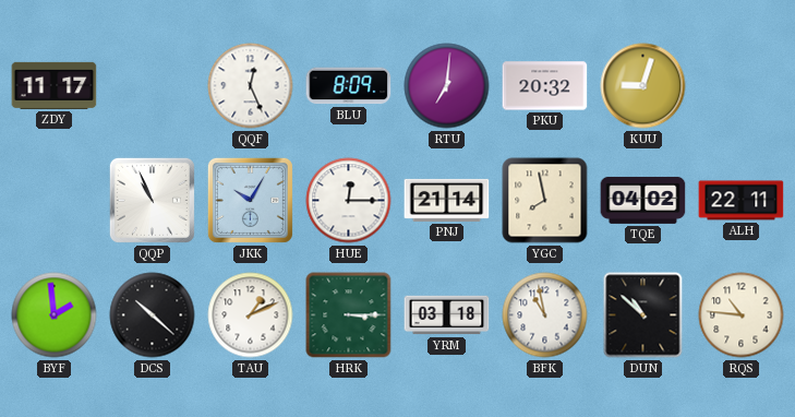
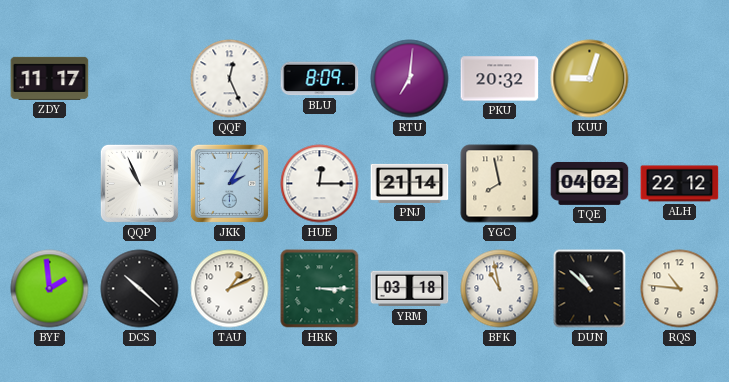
JKK: 10:05 -> 2:05
ALH: 22:11 -> 22:12
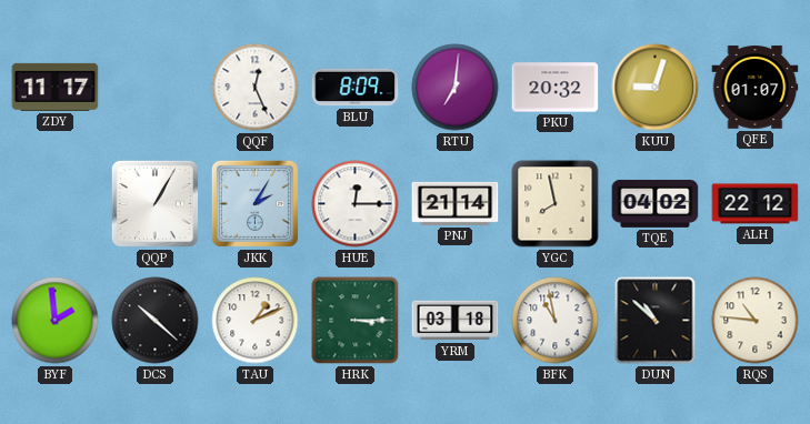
QFE: none -> 01:07
QQP: 10:56 -> 1:05
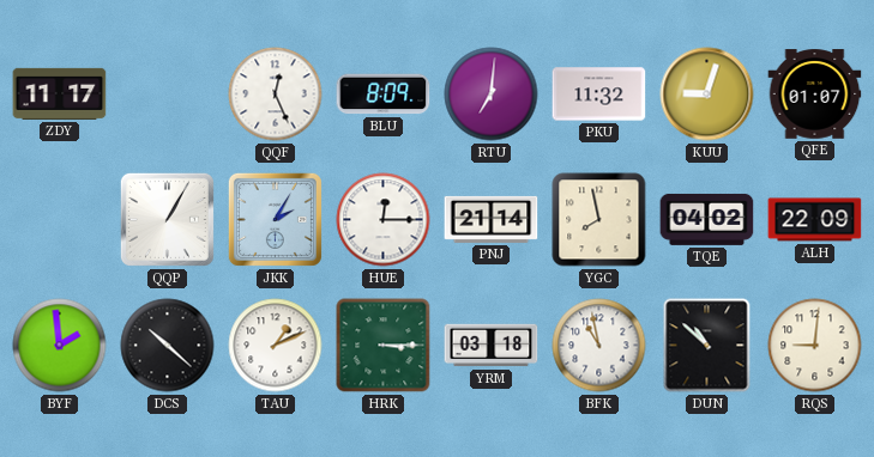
PKU: 20:32 -> 11:32
ALH: 22:12 -> 22:09
RQS: 10:46 -> 9:01
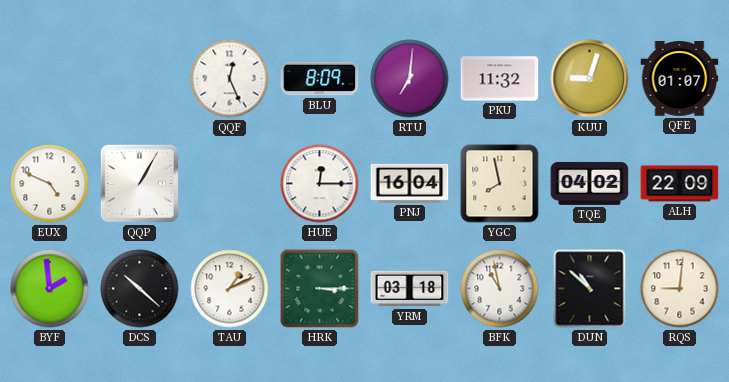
ZDY: 11:17 -> none
EUX: none -> 4:49
JKK: 2:05 -> none
PNJ: 21:14 -> 16:04
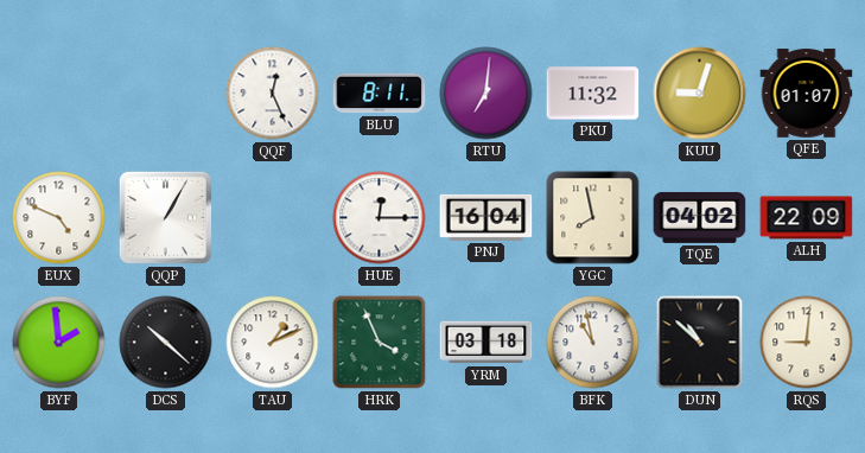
BLU: 8:09 -> 8:11
HRK: 3:15 -> 3:56
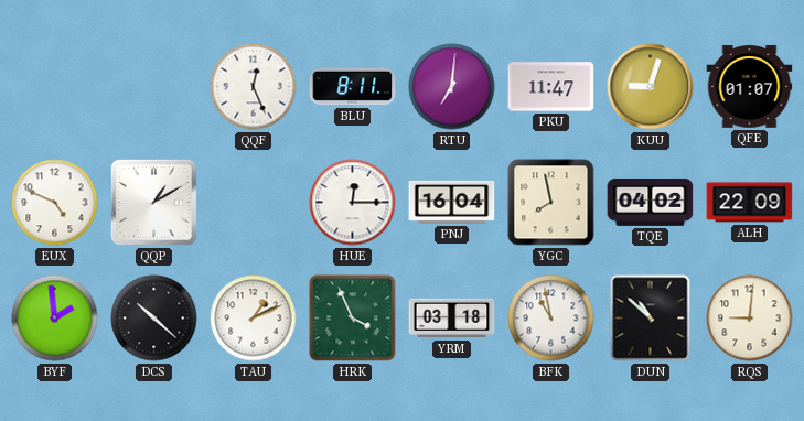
PKU: 11:32 -> 11:47
QQP: 1:05 -> 1:10
